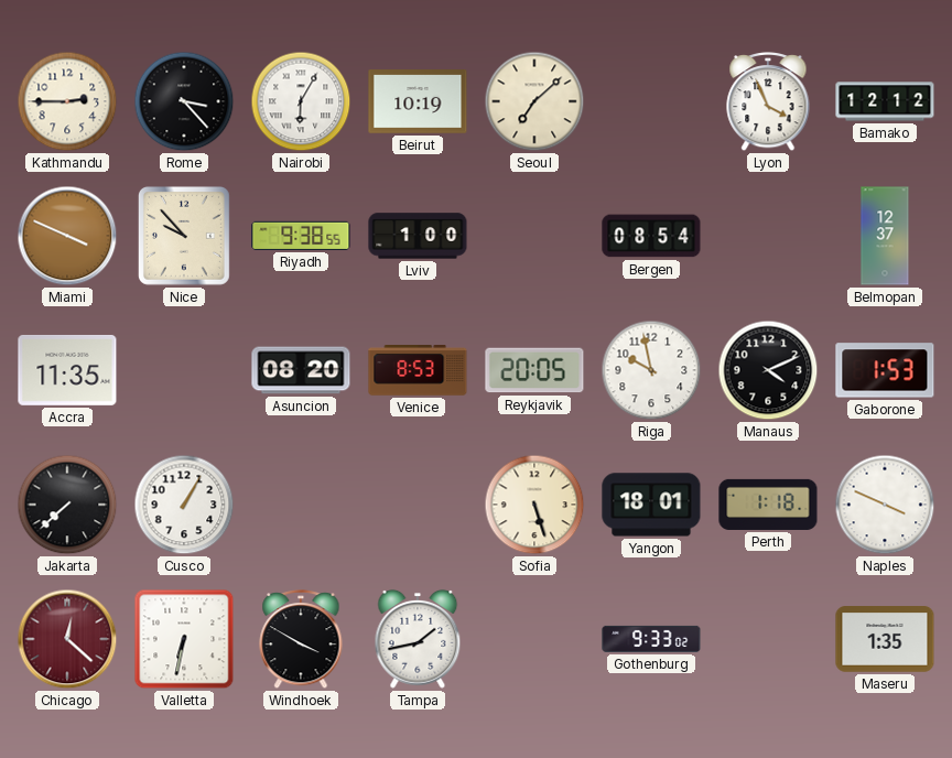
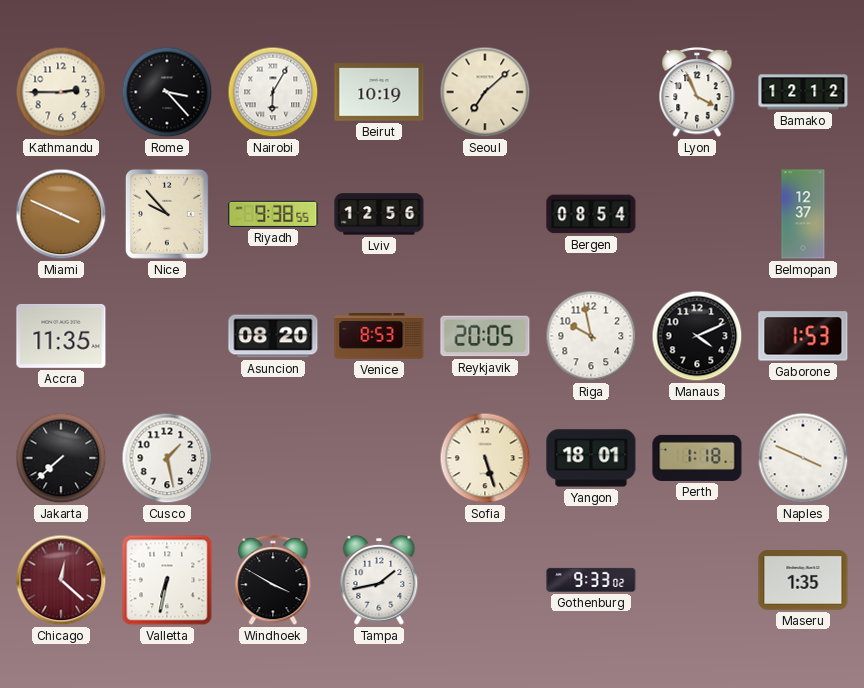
Lviv: 1:00 -> 12:56
Cusco: 1:05 -> 1:28
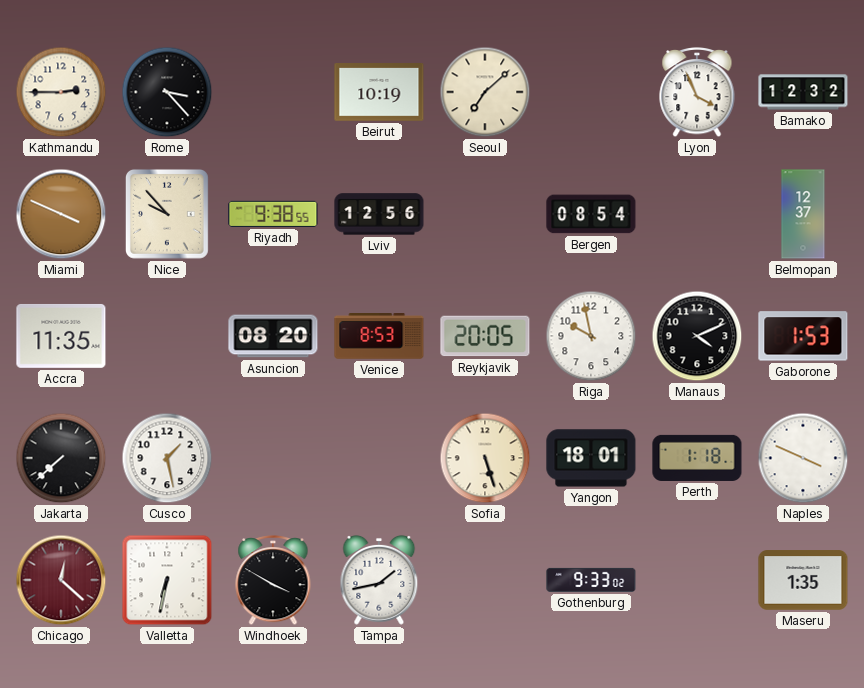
Nairobi: 6:05 -> none
Bamako: 12:12 -> 12:32
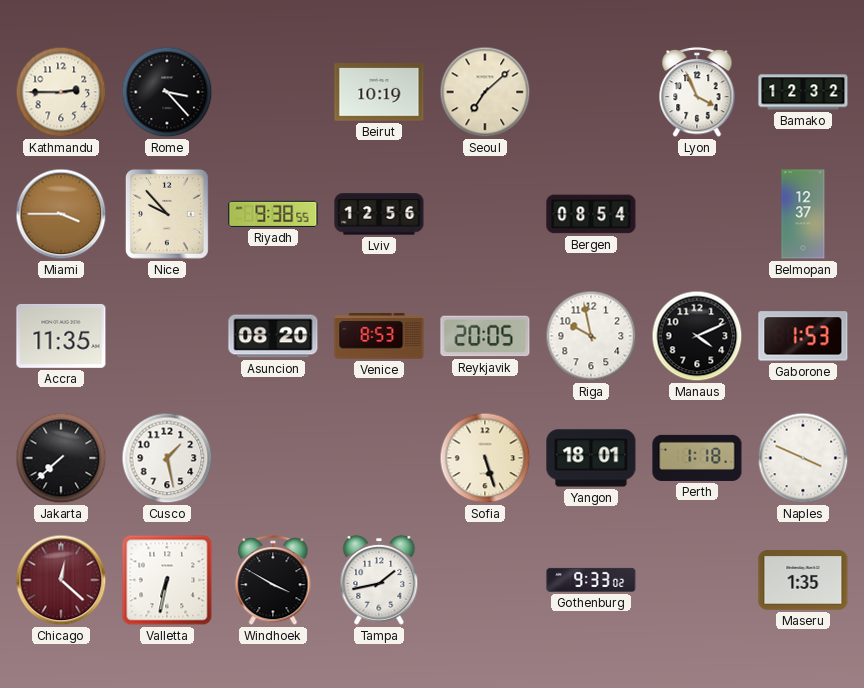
Miami: 3:49 -> 3:45
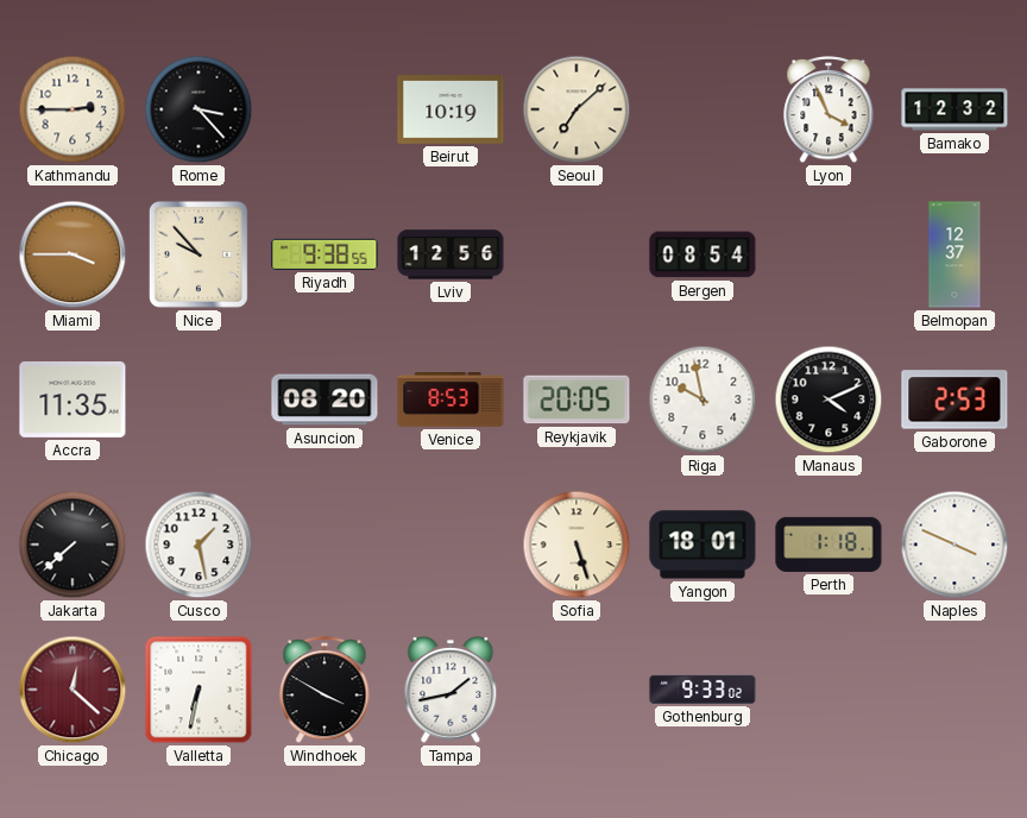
Gaborone: 1:53 -> 2:53
Maseru: 1:35 -> none
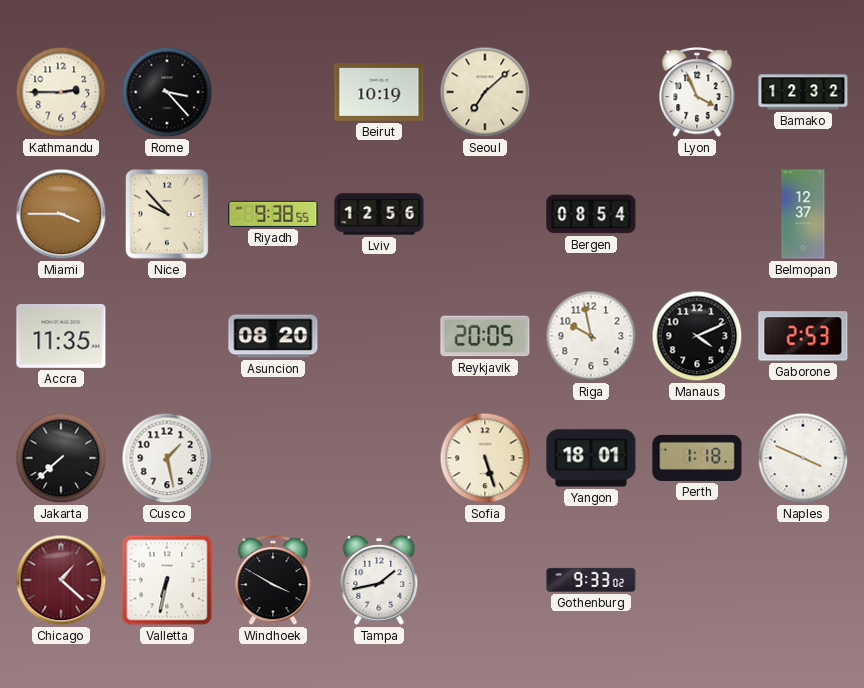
Venice: 8:53 -> none
Chicago: 12:22 -> 1:22
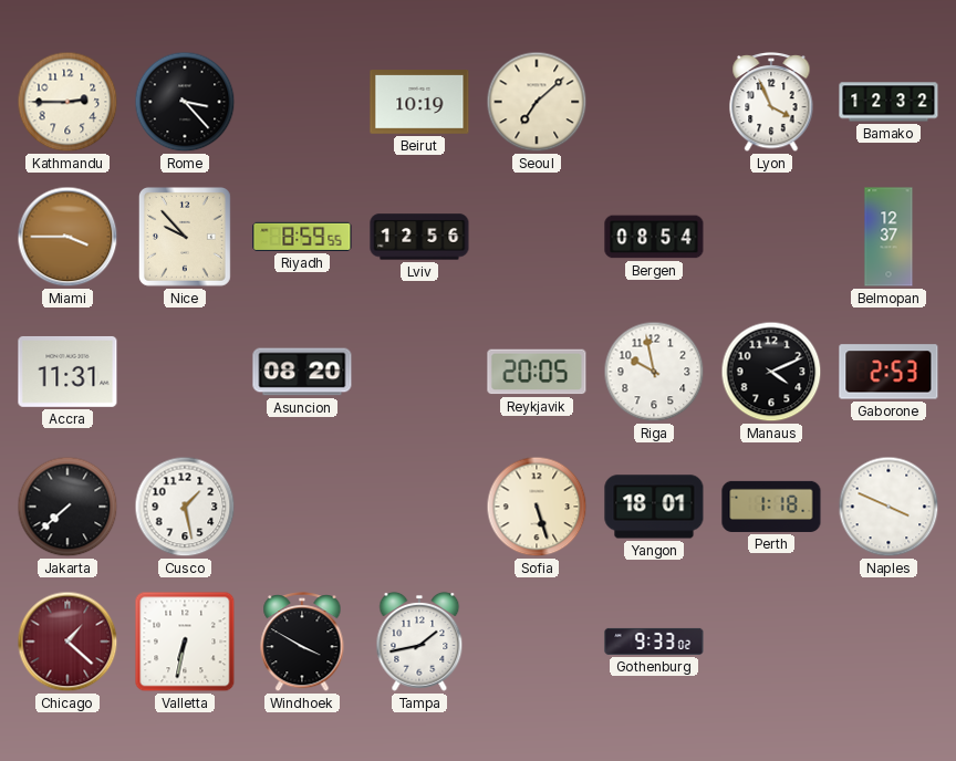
Riyadh: 9:38 -> 8:59
Accra: 11:35 -> 11:31
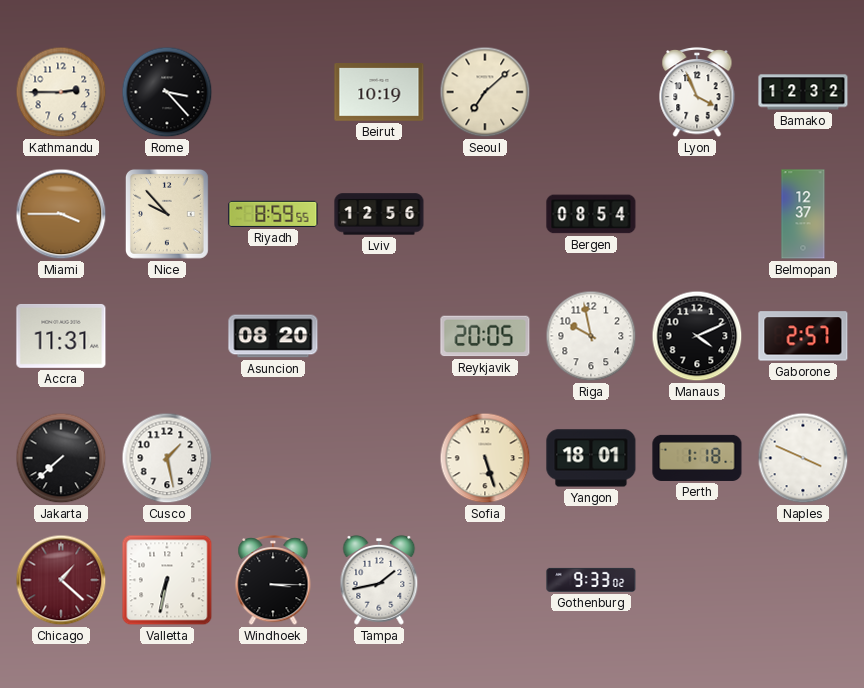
Gaborone: 2:53 -> 2:57
Windhoek: 3:50 -> 3:15
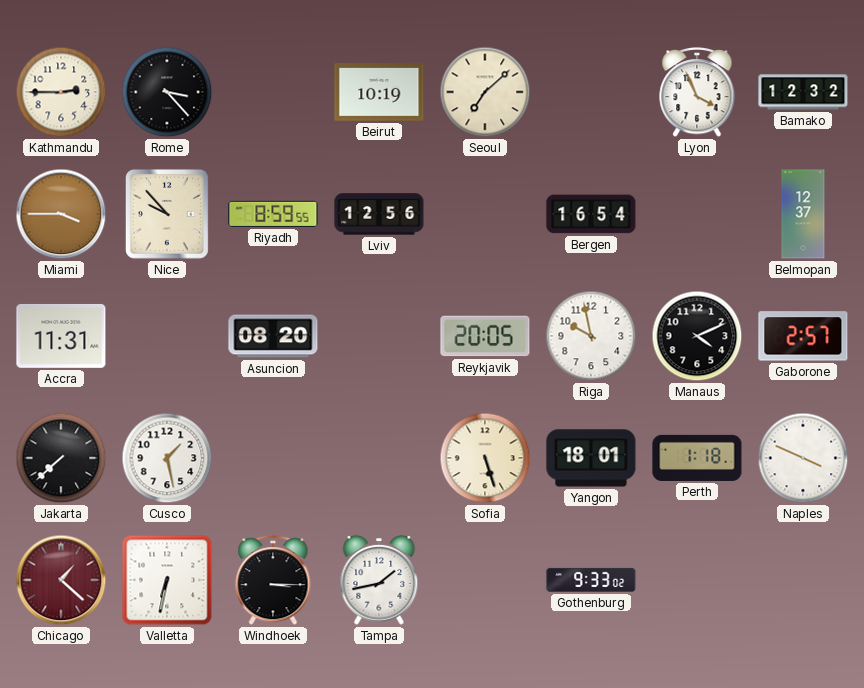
Bergen: 08:54 -> 16:54
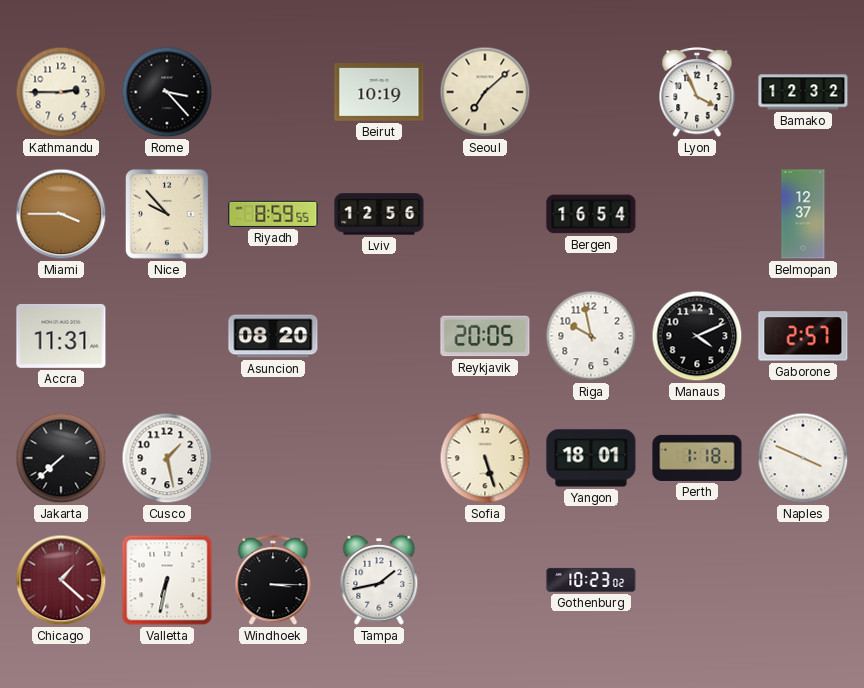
Gothenburg: 9:33 -> 10:23
